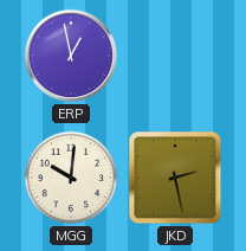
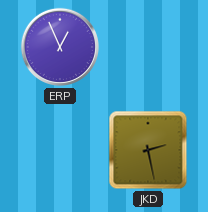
ERP: 12:58 -> 12:56
MGG: 10:01 -> none
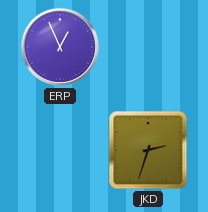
JKD: 2:28 -> 2:33
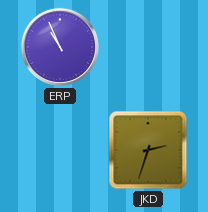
ERP: 12:56 -> 10:56
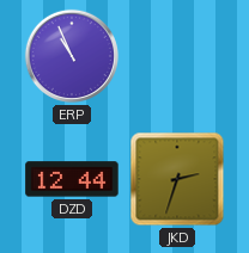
DZD: none -> 12:44
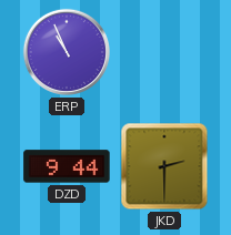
DZD: 12:44 -> 9:44
JKD: 2:33 -> 2:30
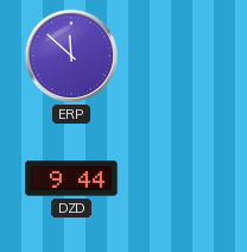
ERP: 10:56 -> 11:52
JKD: 2:30 -> none
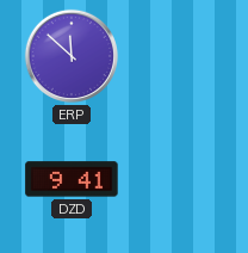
DZD: 9:44 -> 9:41
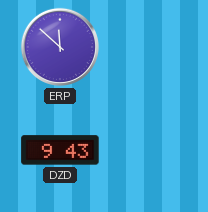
DZD: 9:41 -> 9:43
